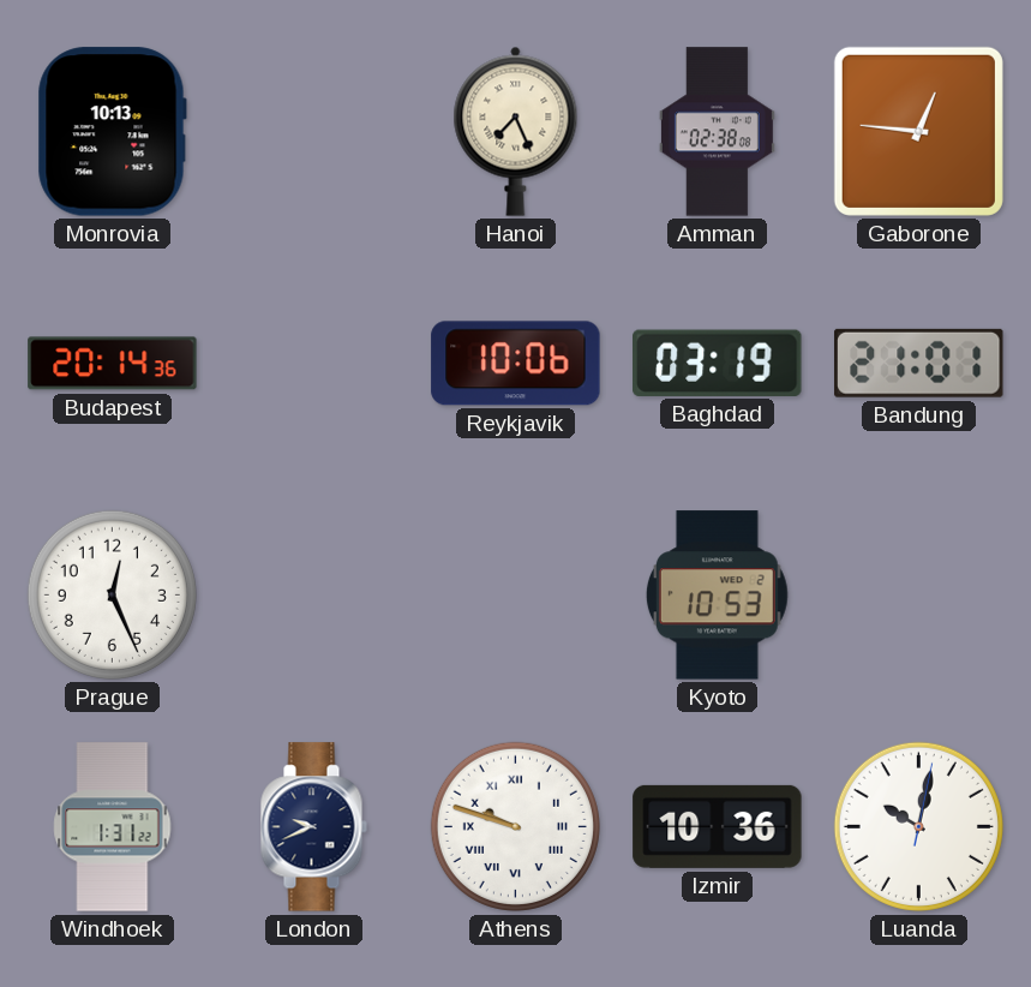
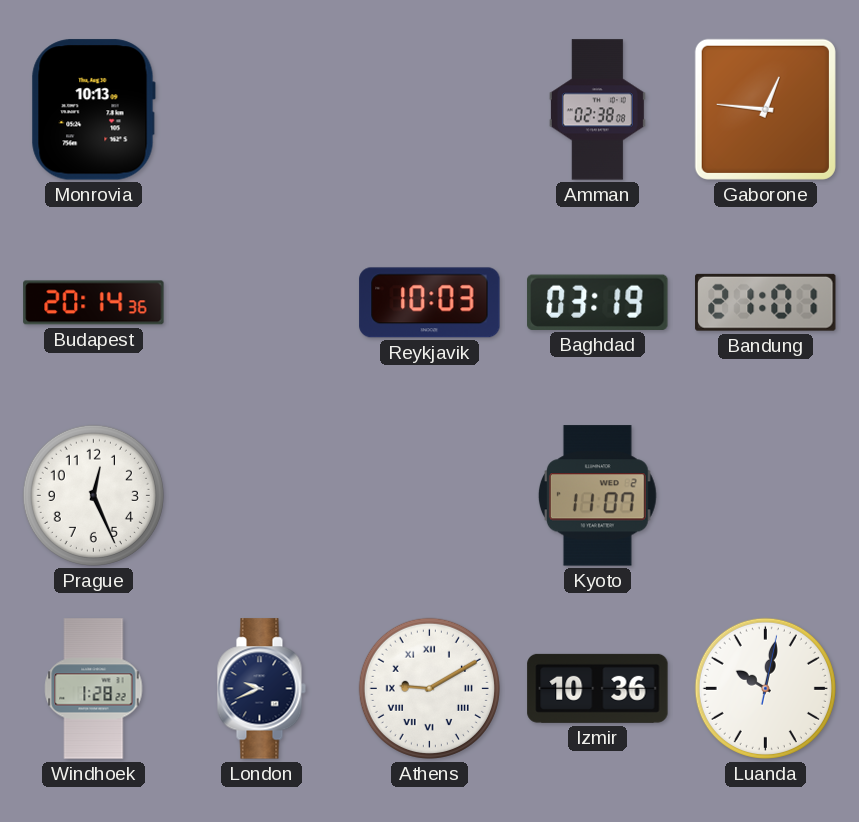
Hanoi: 7:26 -> none
Reykjavik: 10:06 -> 10:03
Kyoto: 10:53 -> 11:07
Windhoek: 1:31 -> 1:28
Athens: 9:48 -> 9:10
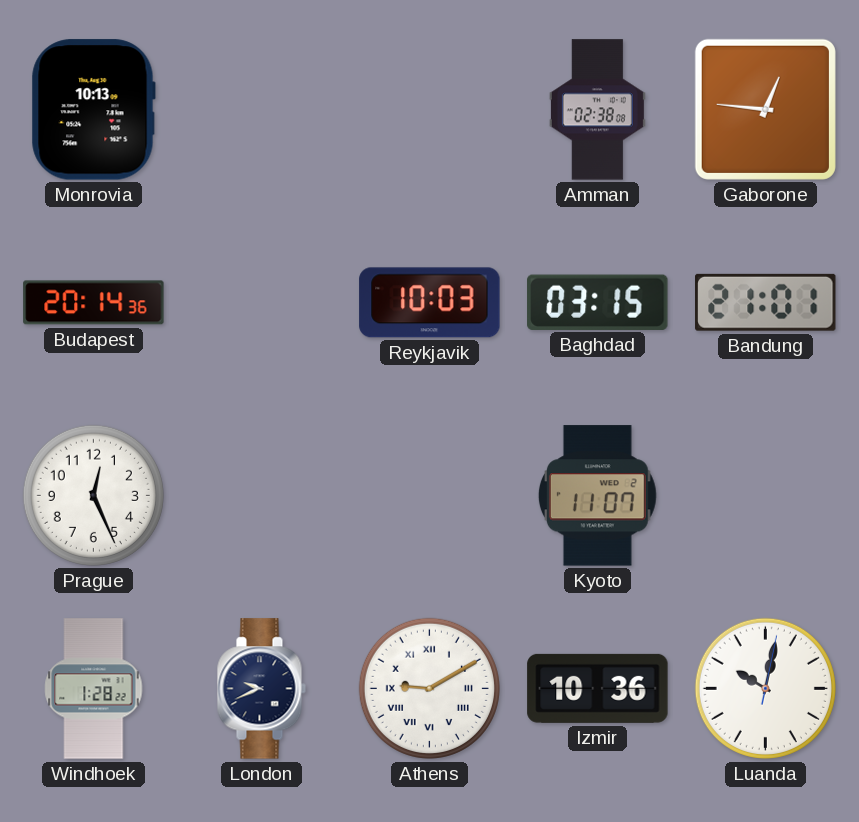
Baghdad: 03:19 -> 03:15
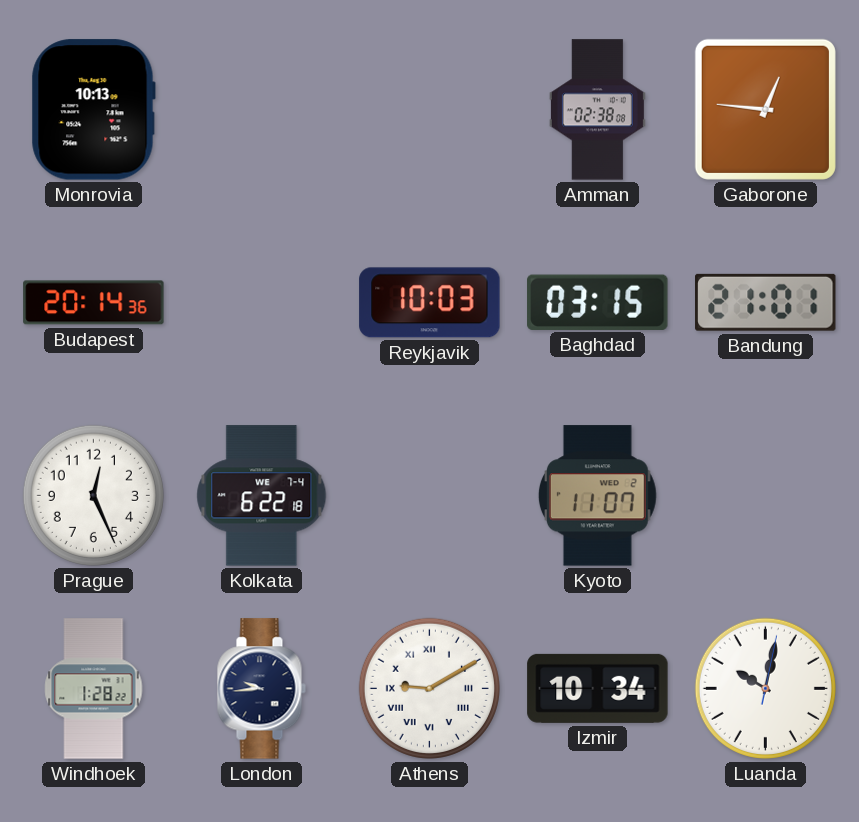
Kolkata: none -> 6:22
London: 9:41 -> 9:44
Izmir: 10:36 -> 10:34
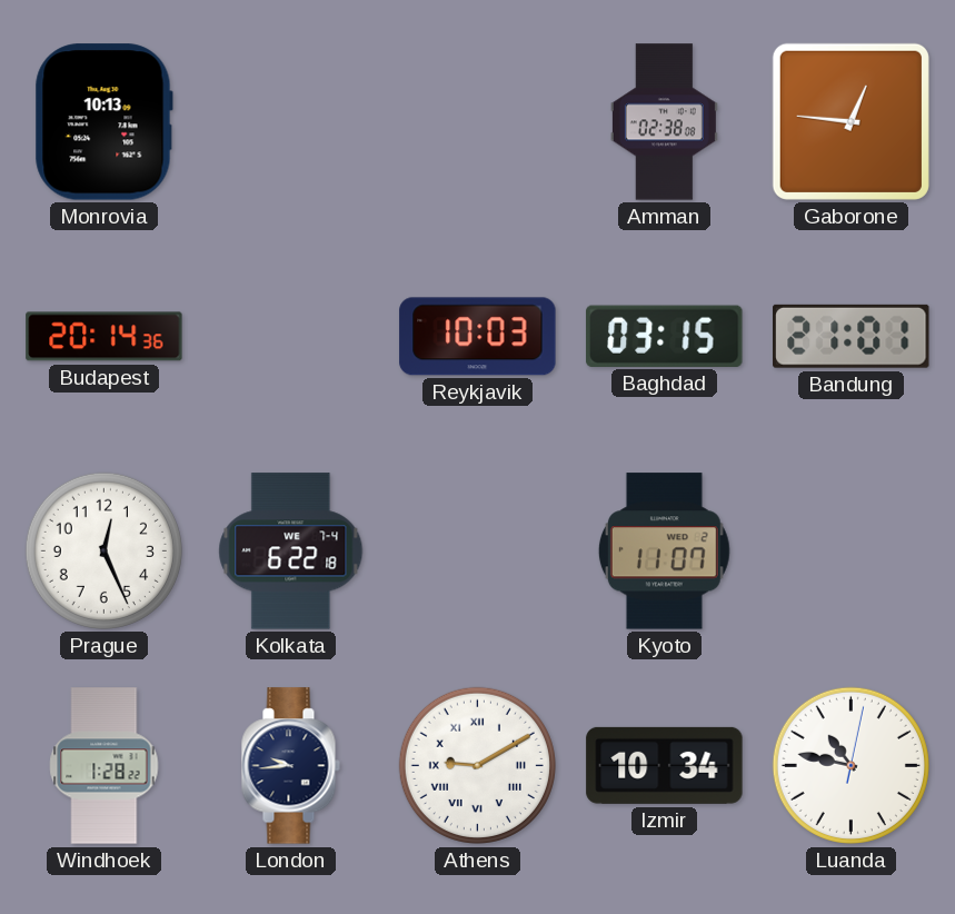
Luanda: 10:02 -> 10:47
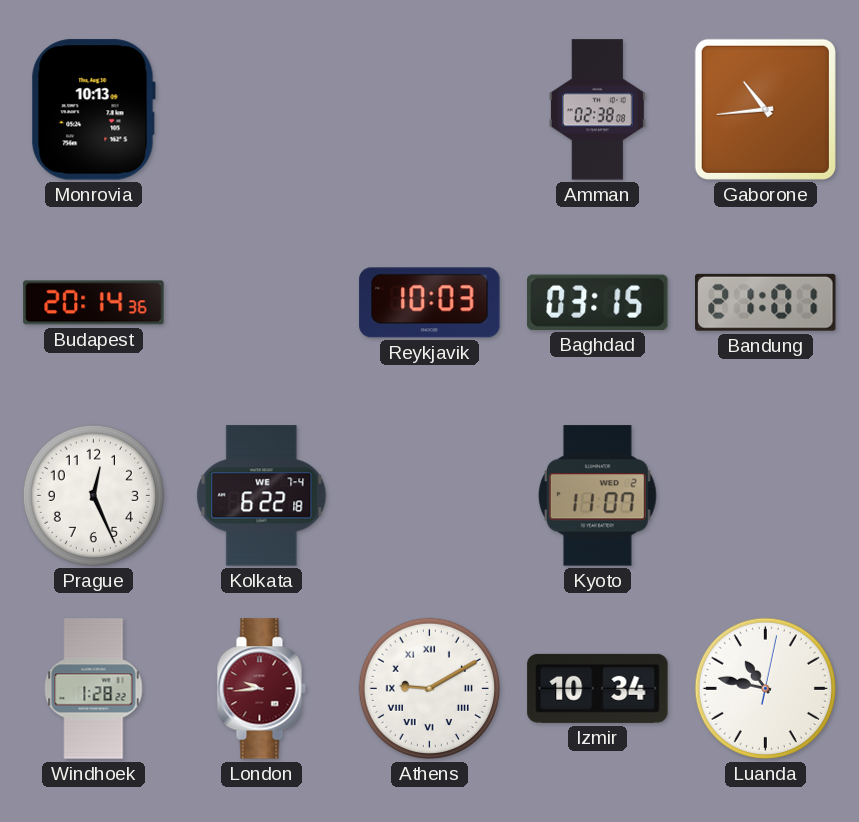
Gaborone: 12:46 -> 10:44
London dial: navy -> burgundy
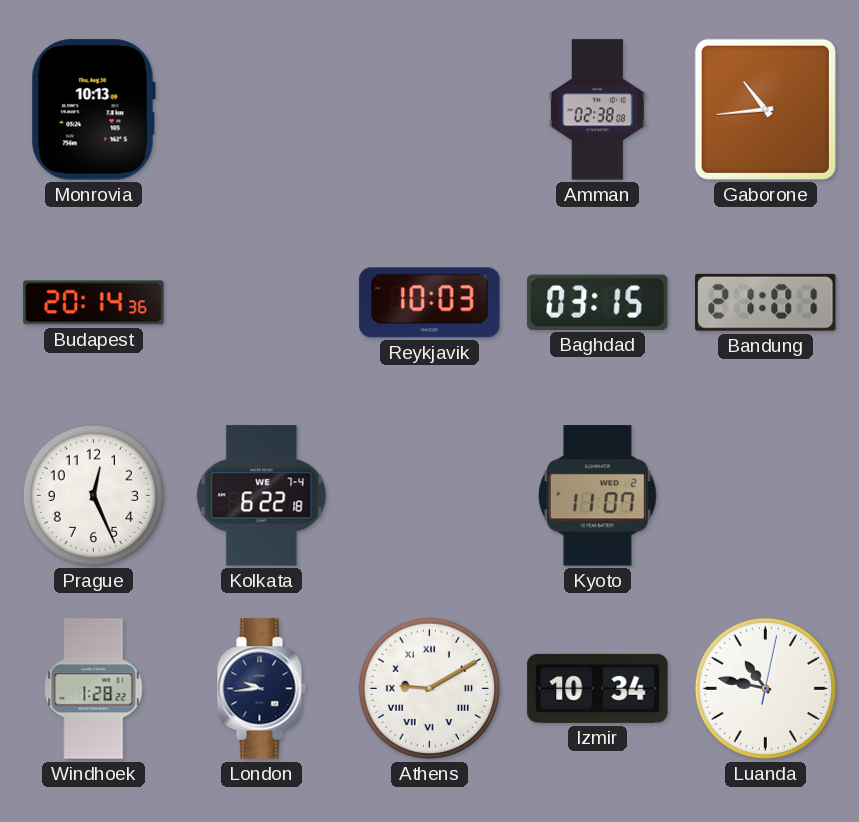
London dial: burgundy -> navy
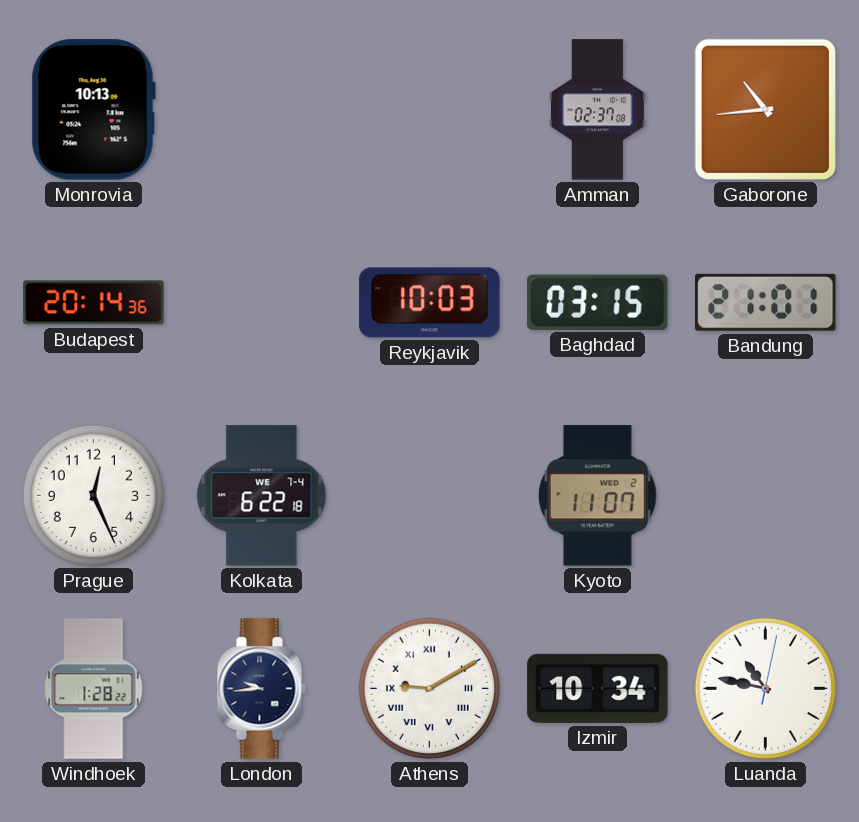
Amman: 02:38 -> 02:37
